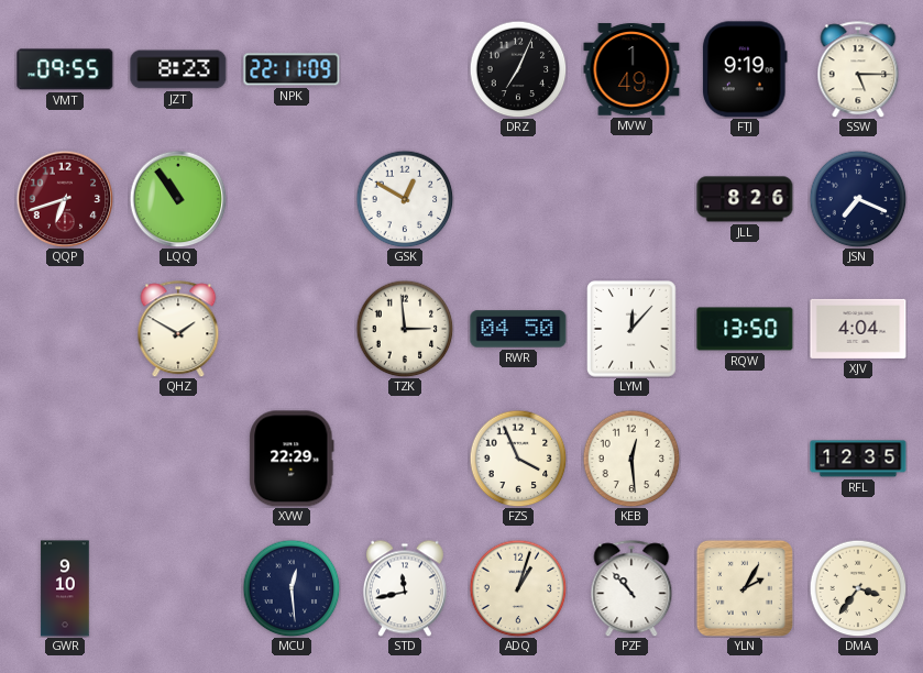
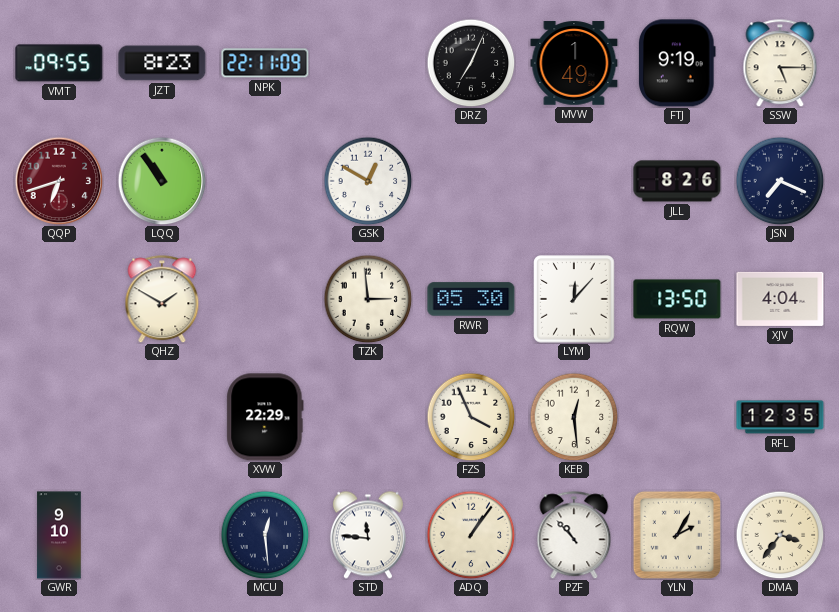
RWR: 04:50 -> 05:30
STD: 11:43 -> 11:46
ADQ: 1:03 -> 1:06
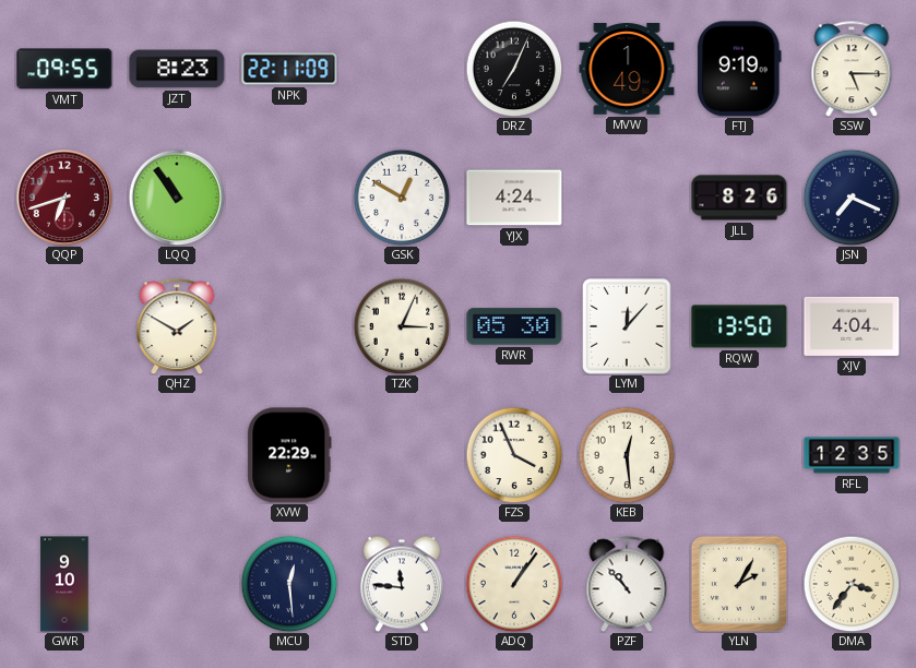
YJX: none -> 4:24
TZK: 2:59 -> 3:04
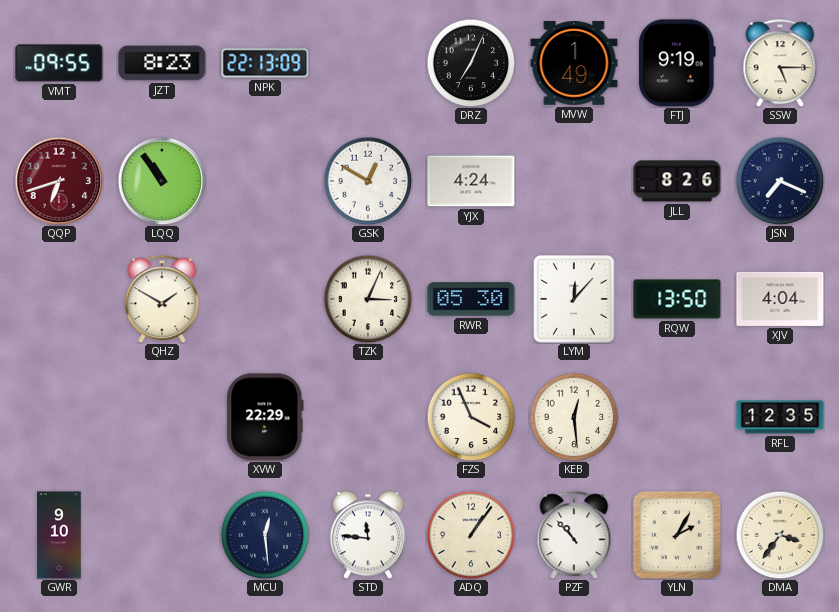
NPK: 22:11 -> 22:13
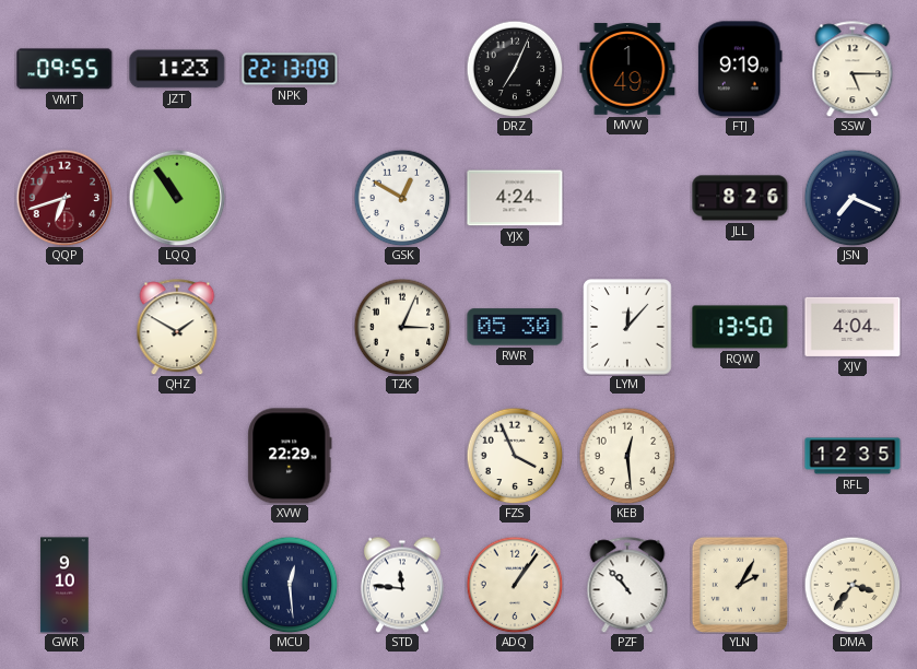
JZT: 8:23 -> 1:23
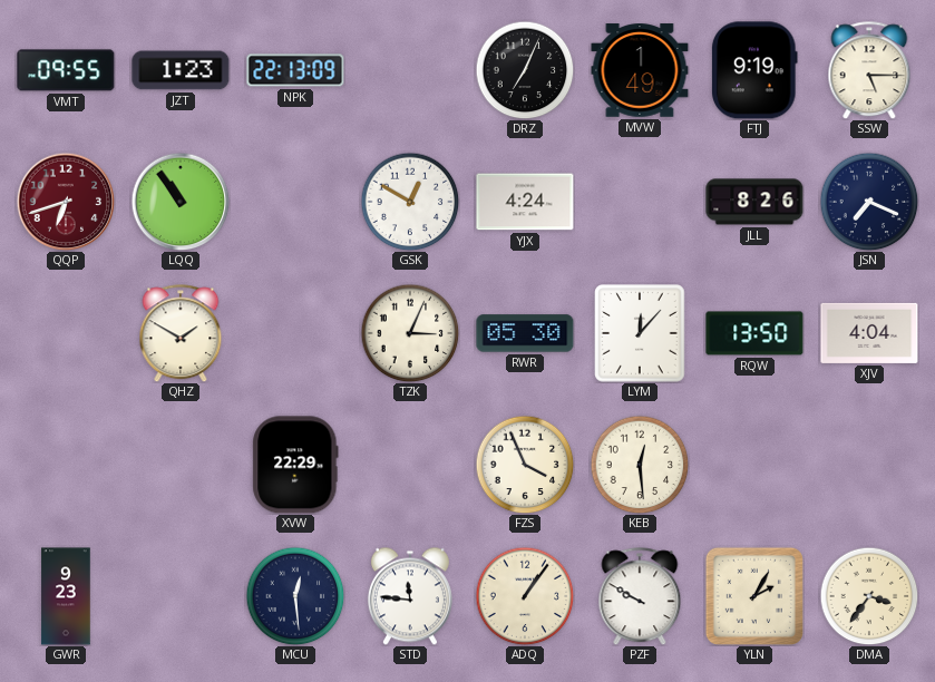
RFL: 12:35 -> none
GWR: 9:10 -> 9:23
PZF: 10:53 -> 9:50
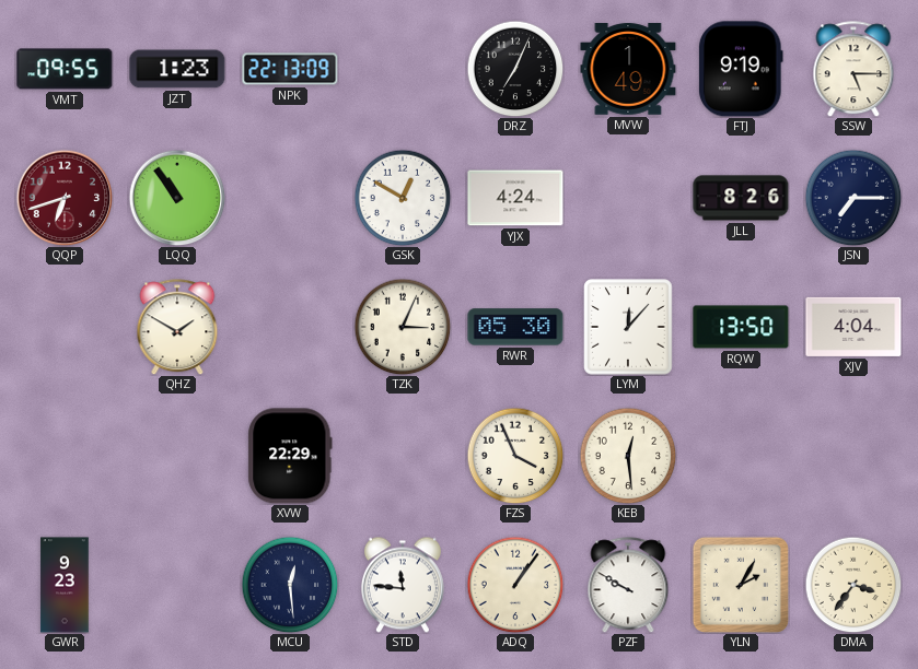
JSN: 7:19 -> 7:15
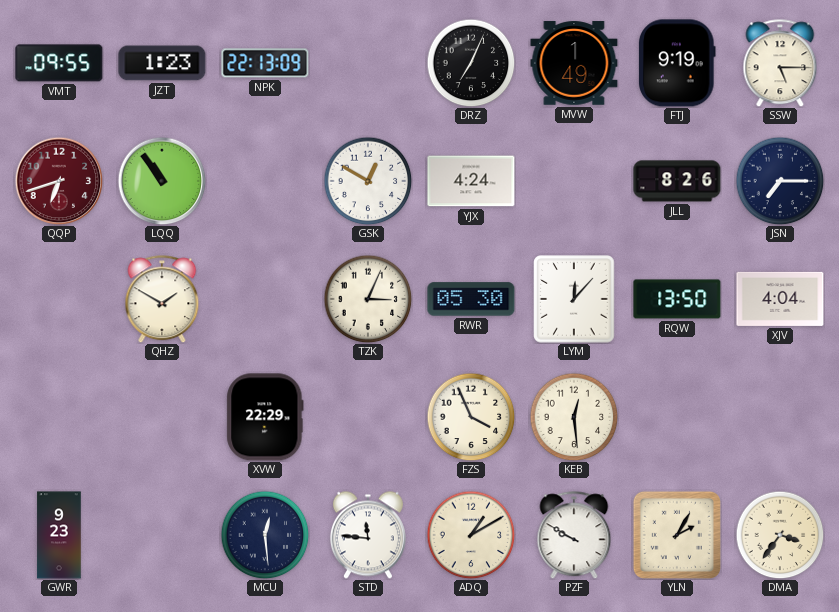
ADQ: 1:06 -> 1:10
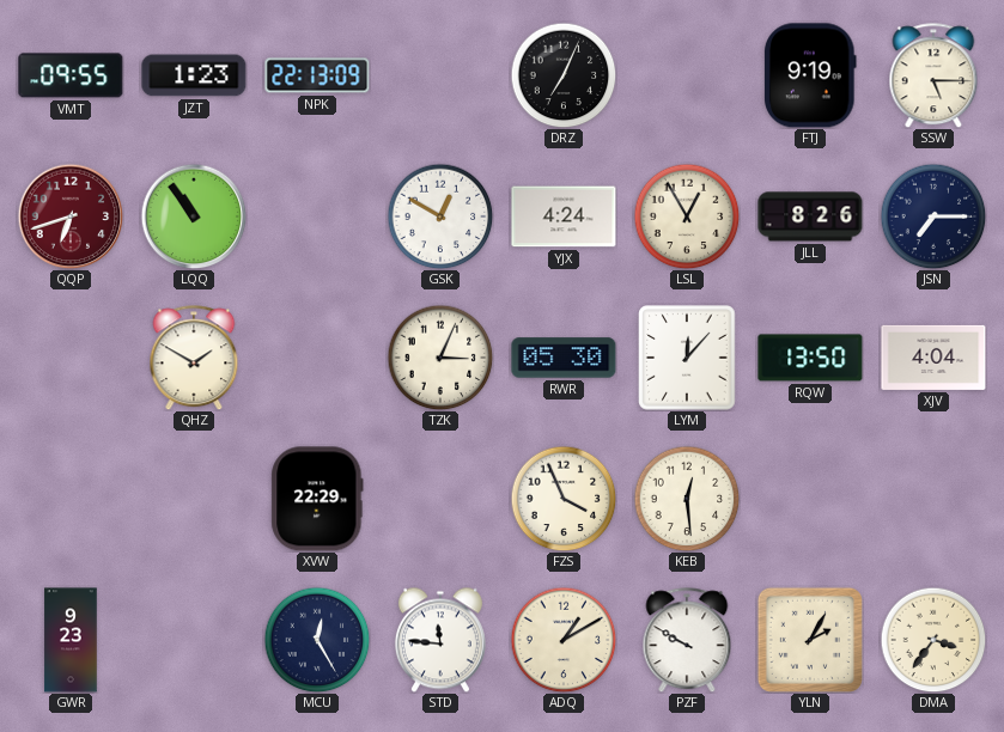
MVW: 1:49 -> none
LSL: none -> 12:55
MCU: 12:29 -> 12:25
